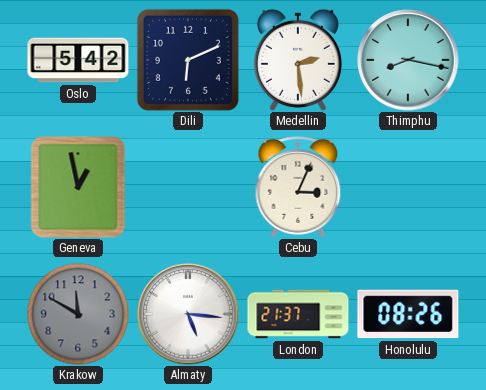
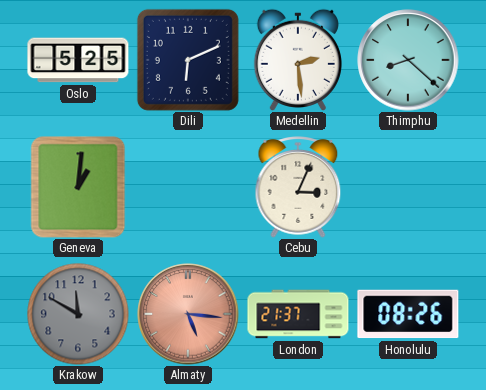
Oslo: 5:42 -> 5:25
Thimphu: 8:17 -> 8:22
Geneva: 12:58 -> 1:01
Almaty dial: white -> salmon
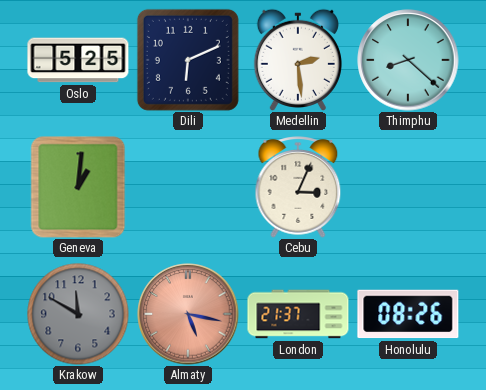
Almaty: 5:16 -> 5:17
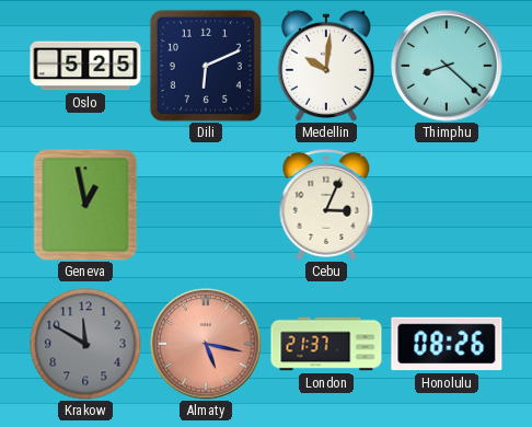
Medellin: 2:29 -> 10:01
Geneva: 1:01 -> 12:58
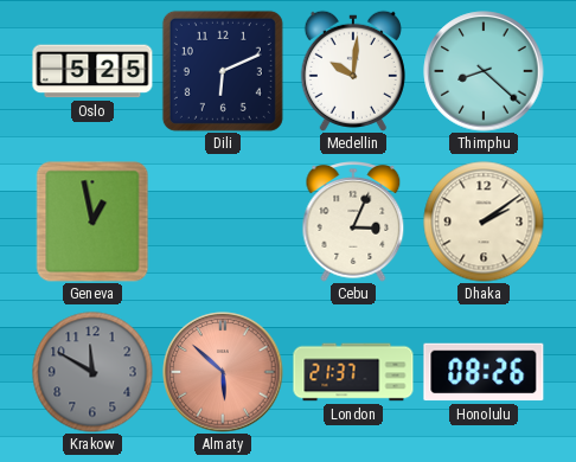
Dhaka: none -> 2:09
Almaty: 5:17 -> 5:52
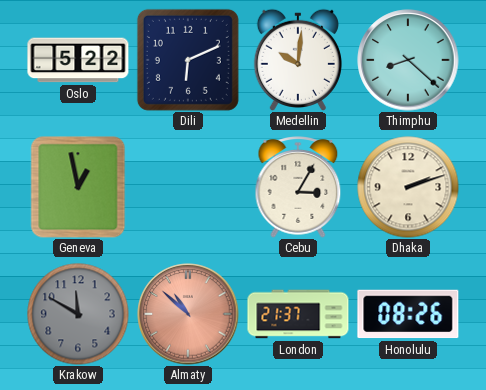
Oslo: 5:25 -> 5:22
Cebu: 3:04 -> 3:05
Dhaka: 2:09 -> 2:12
Almaty: 5:52 -> 10:52
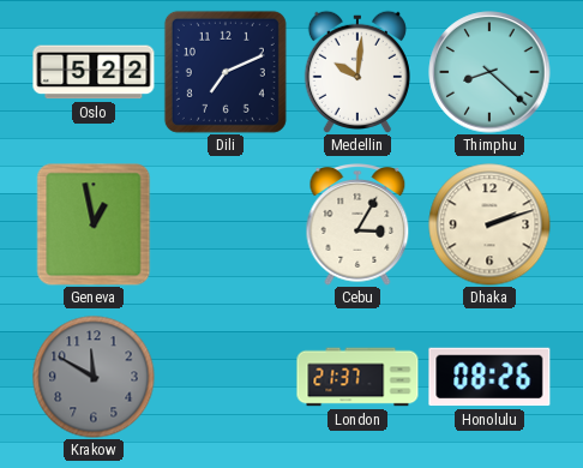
Dili: 6:11 -> 7:11
Almaty: 10:52 -> none
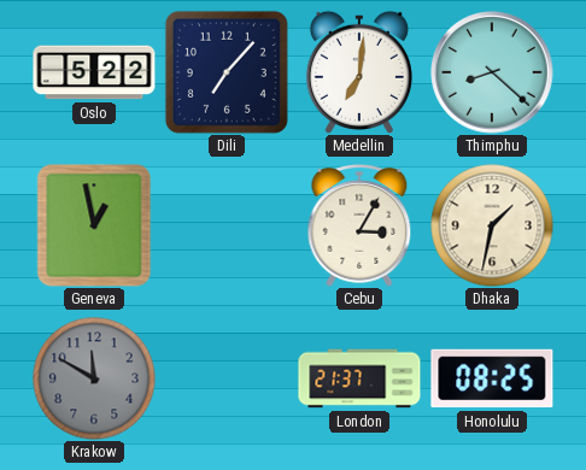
Dili: 7:11 -> 7:07
Medellin: 10:01 -> 7:01
Dhaka: 2:12 -> 1:32
Honolulu: 08:26 -> 08:25
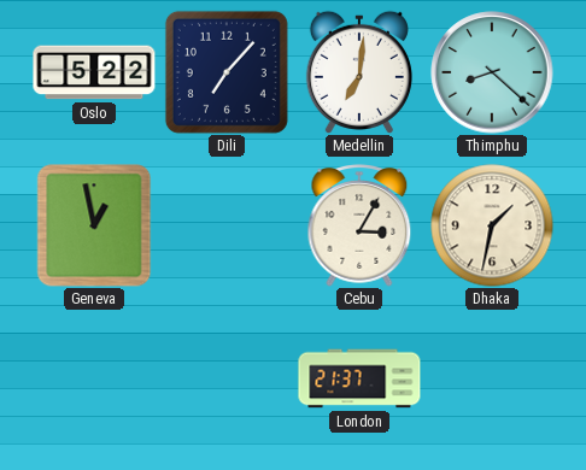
Krakow: 11:50 -> none
Honolulu: 08:25 -> none
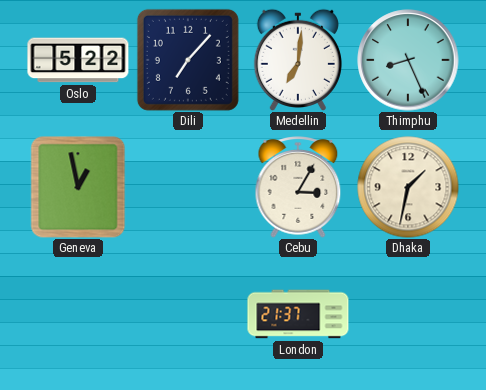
Thimphu: 8:22 -> 8:26
